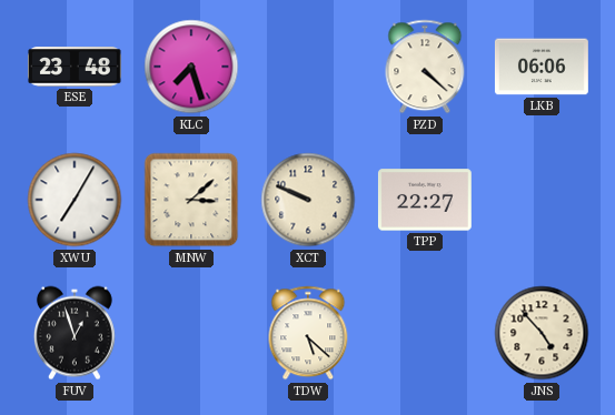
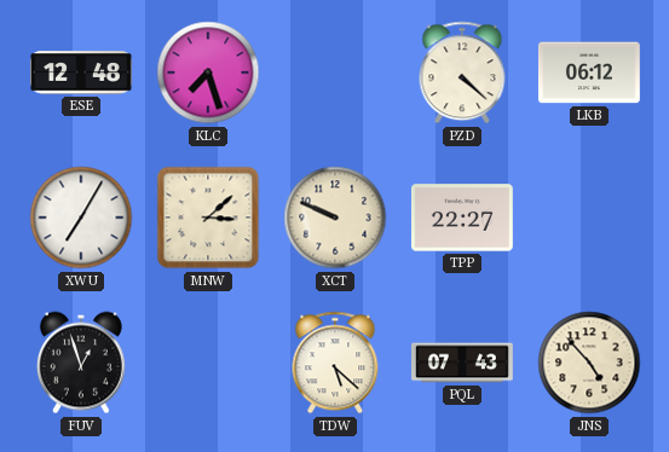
ESE: 23:48 -> 12:48
LKB: 06:06 -> 06:12
PQL: none -> 07:43
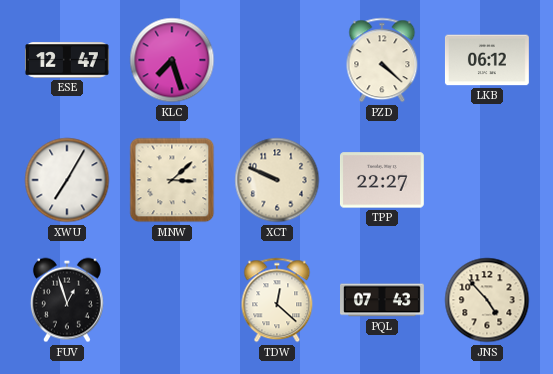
ESE: 12:48 -> 12:47
TDW: 5:22 -> 12:22
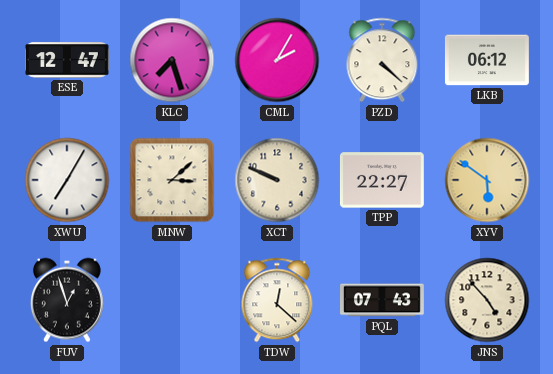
CML: none -> 2:05
XYV: none -> 5:51
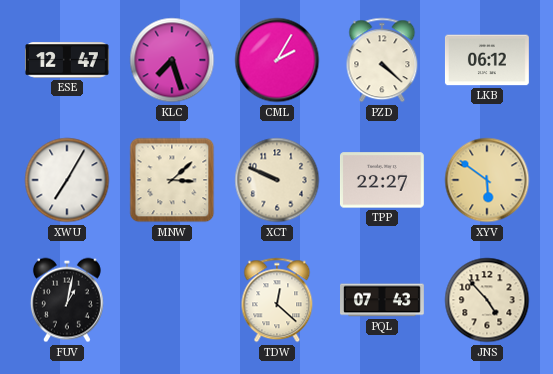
FUV: 12:57 -> 1:02
